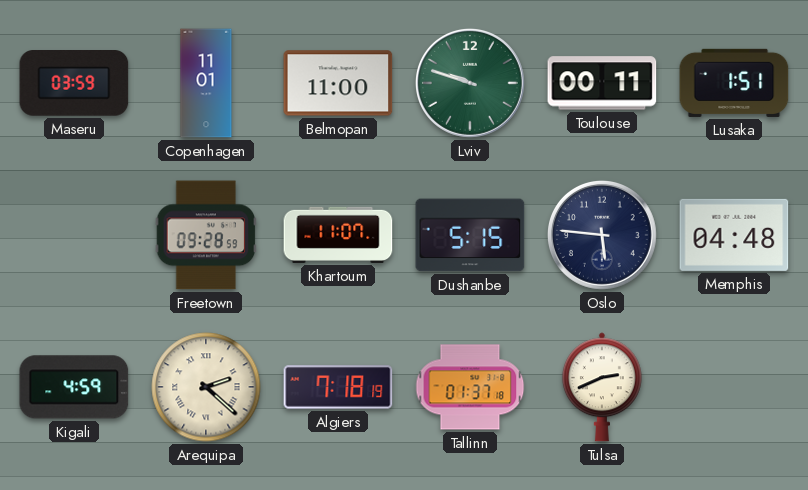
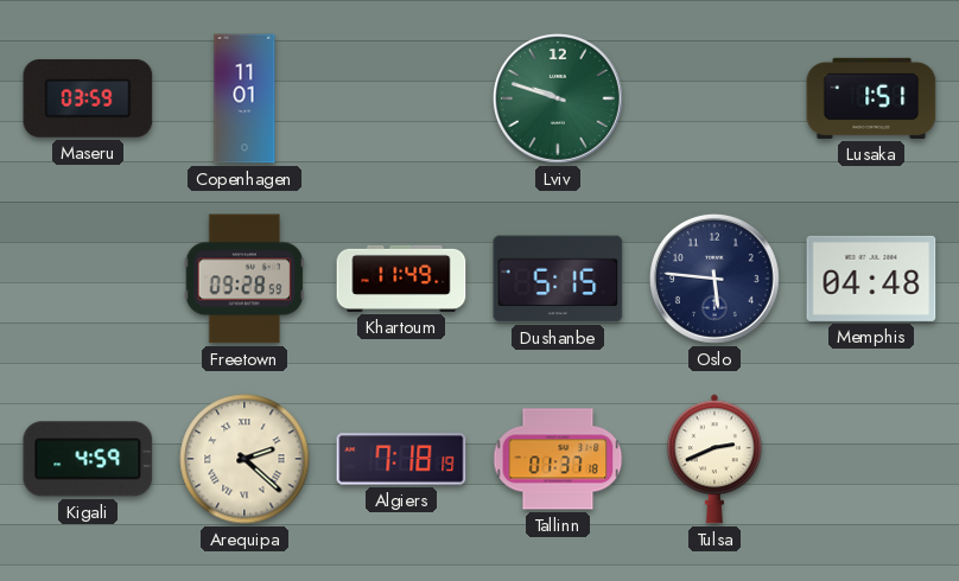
Belmopan: 11:00 -> none
Toulouse: 00:11 -> none
Khartoum: 11:07 -> 11:49
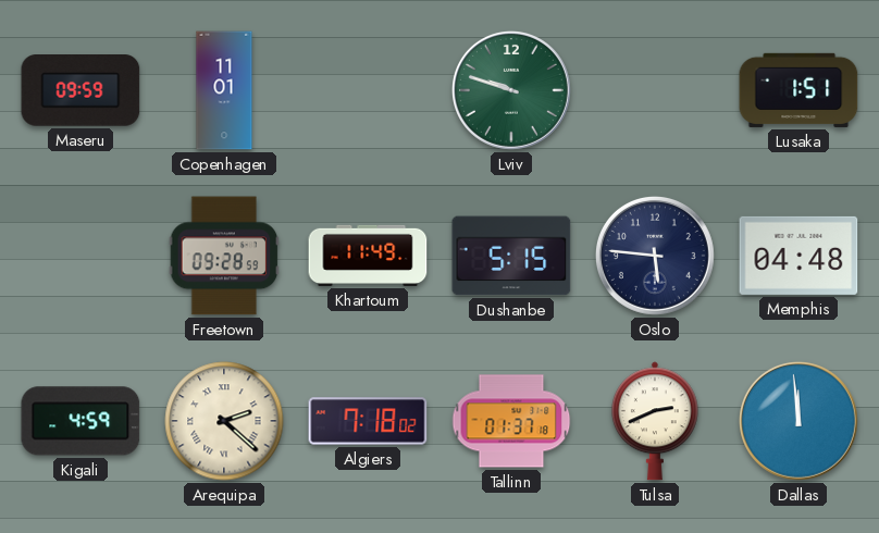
Maseru: 03:59 -> 09:59
Algiers: 7:18:19 -> 7:18:02
Dallas: none -> 11:59
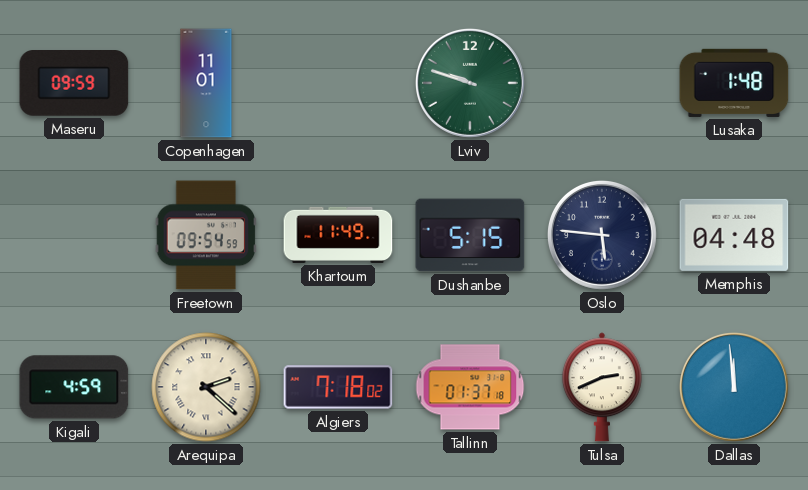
Lusaka: 1:51 -> 1:48
Freetown: 09:28 -> 09:54
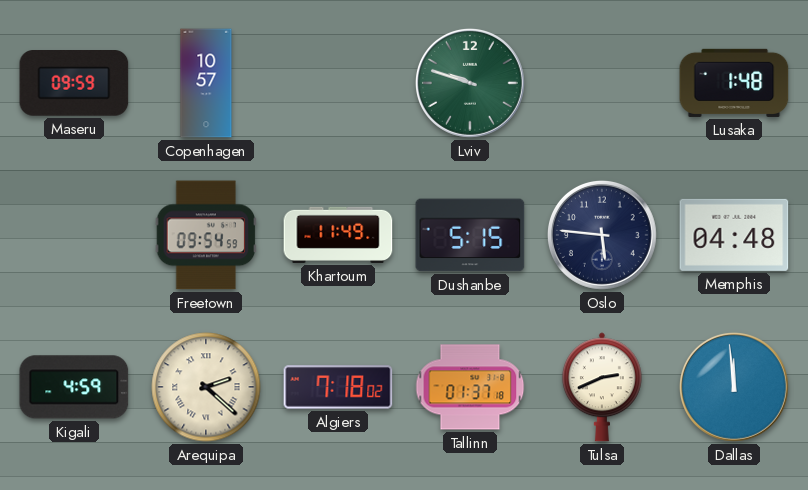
Copenhagen: 11:01 -> 10:57
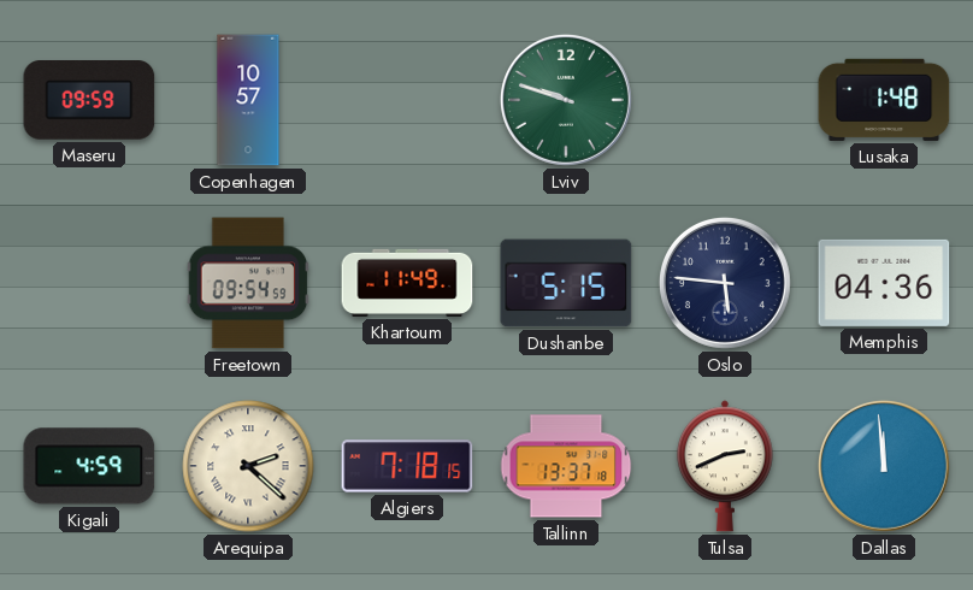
Memphis: 04:48 -> 04:36
Algiers: 7:18:02 -> 7:18:15
Tallinn: 01:37 -> 13:37
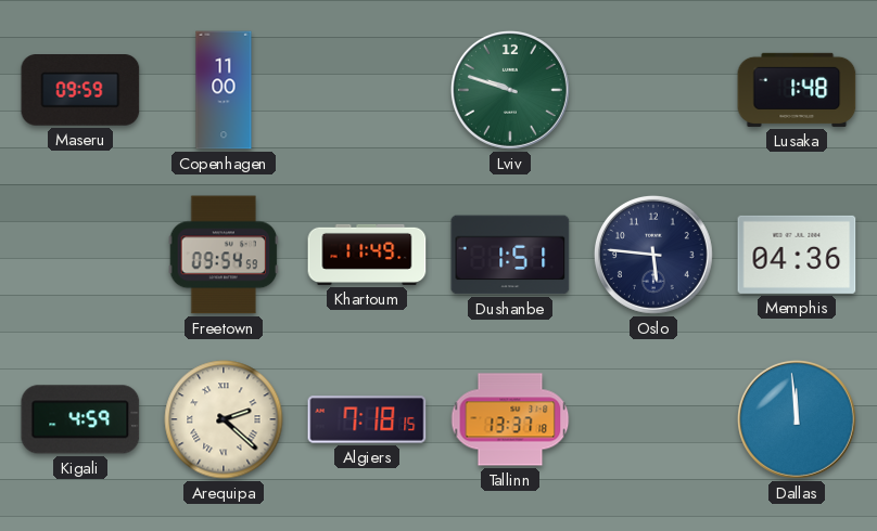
Copenhagen: 10:57 -> 11:00
Dushanbe: 5:15 -> 1:51
Tulsa: 2:41 -> none
